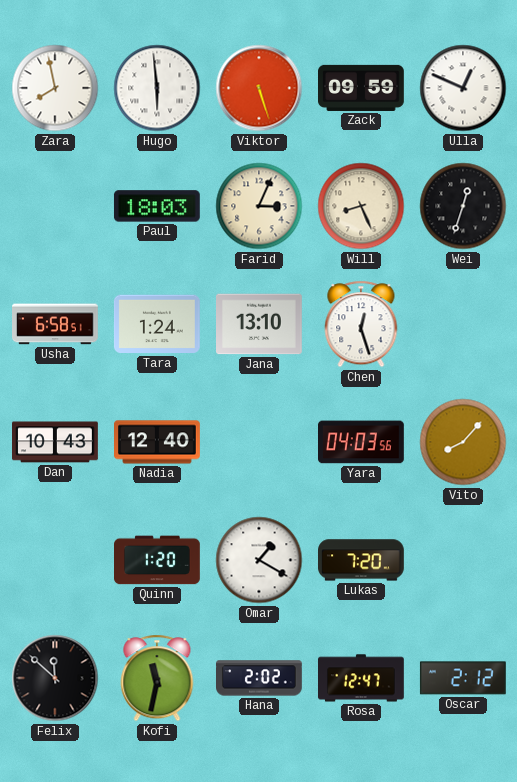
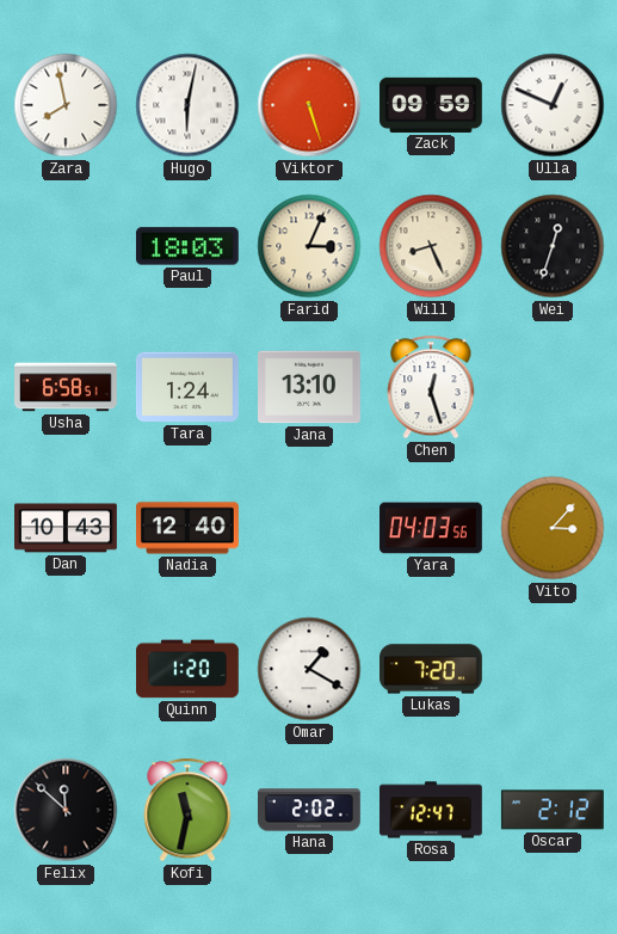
Hugo: 5:59 -> 6:02
Vito: 8:07 -> 3:07
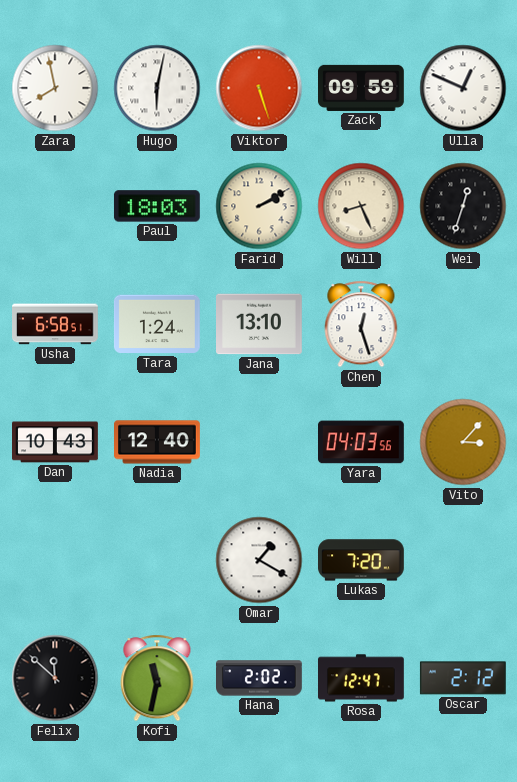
Farid: 3:04 -> 2:10
Quinn: 1:20 -> none
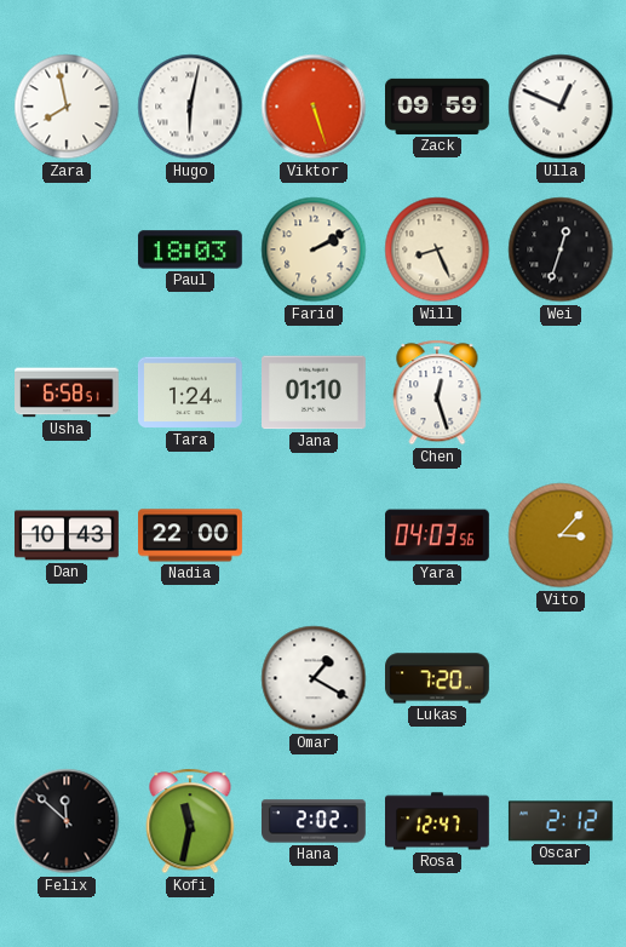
Jana: 13:10 -> 01:10
Nadia: 12:40 -> 22:00
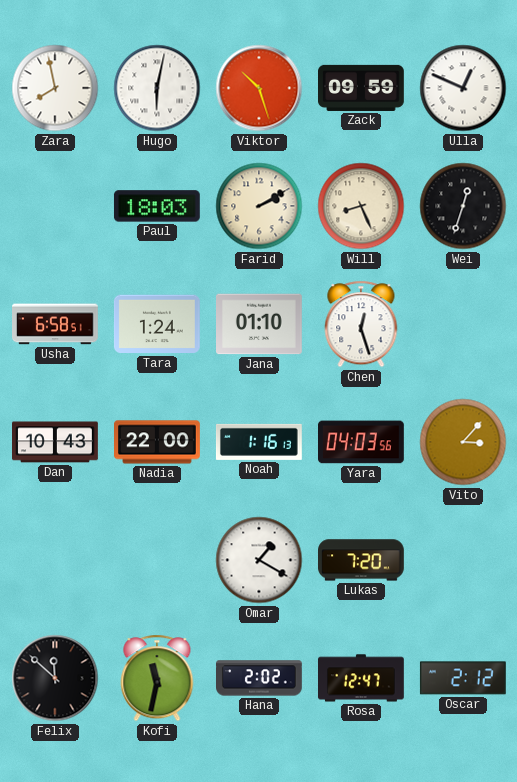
Viktor: 5:27 -> 10:27
Noah: none -> 1:16
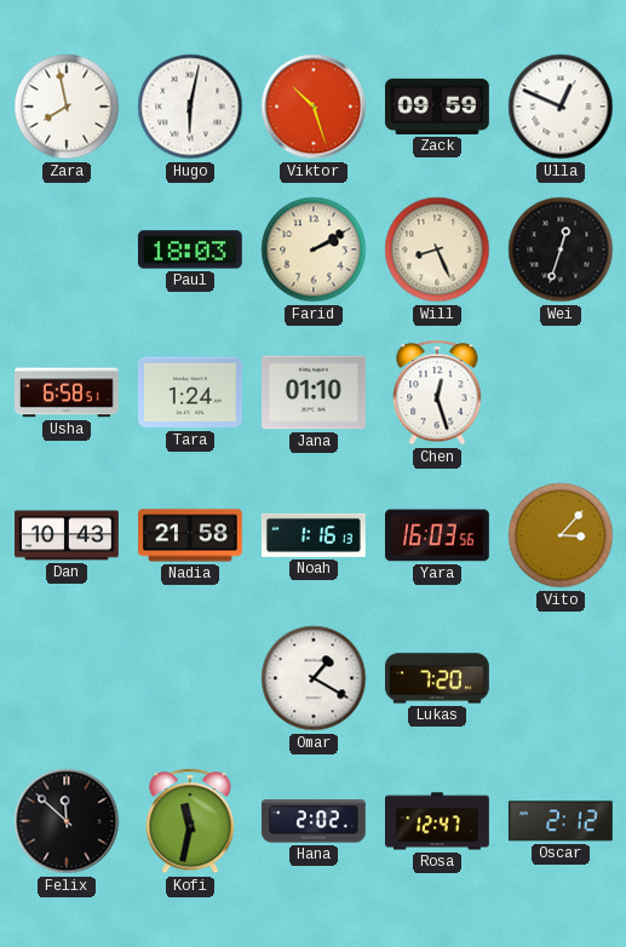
Nadia: 22:00 -> 21:58
Yara: 04:03 -> 16:03
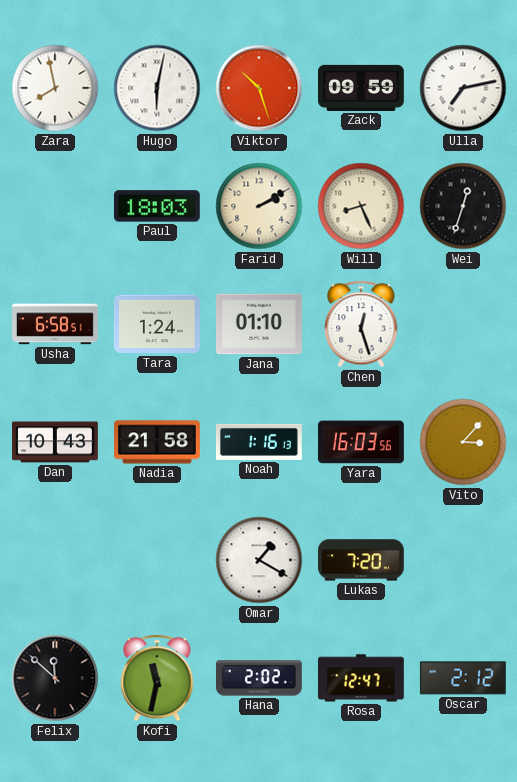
Ulla: 12:49 -> 7:13
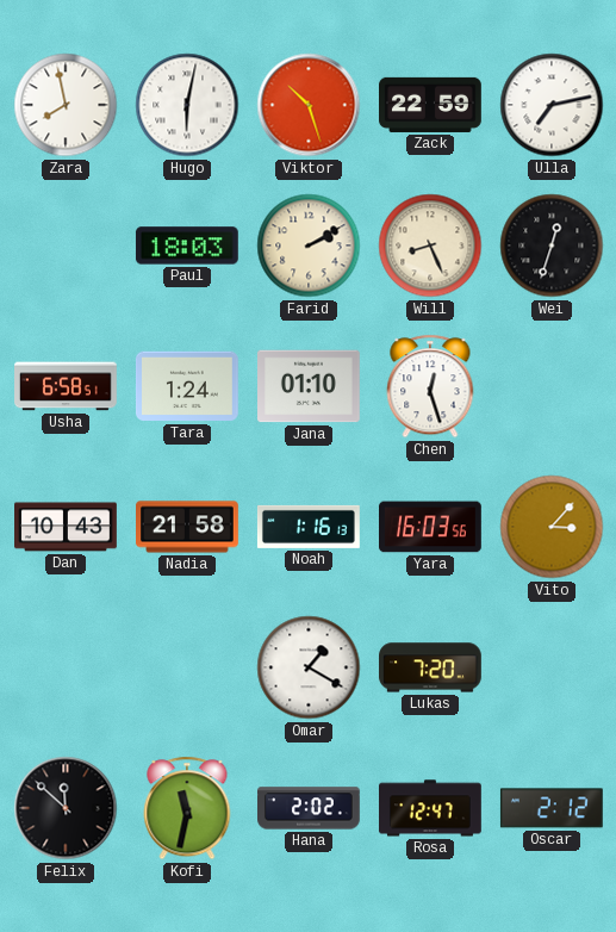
Zack: 09:59 -> 22:59
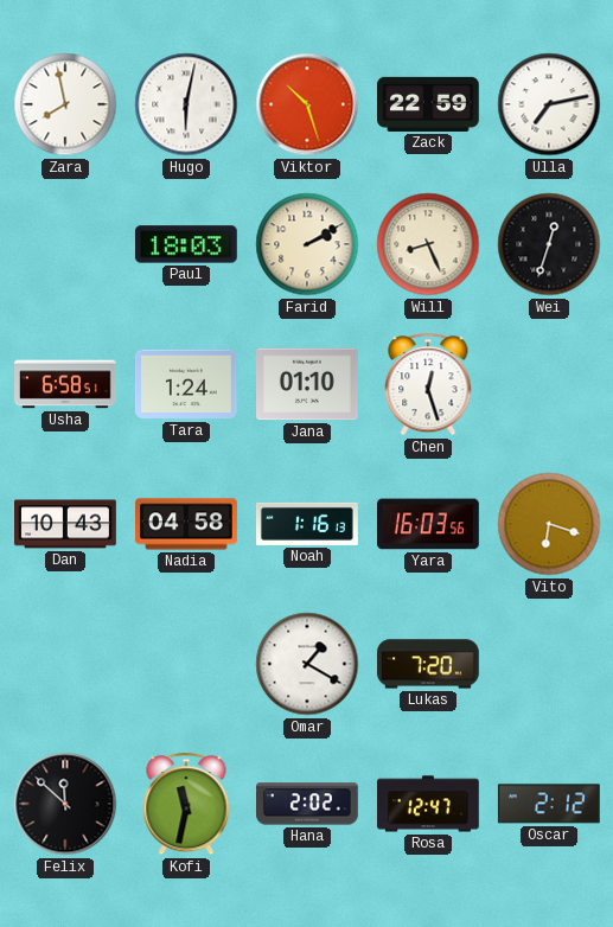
Nadia: 21:58 -> 04:58
Vito: 3:07 -> 6:18
